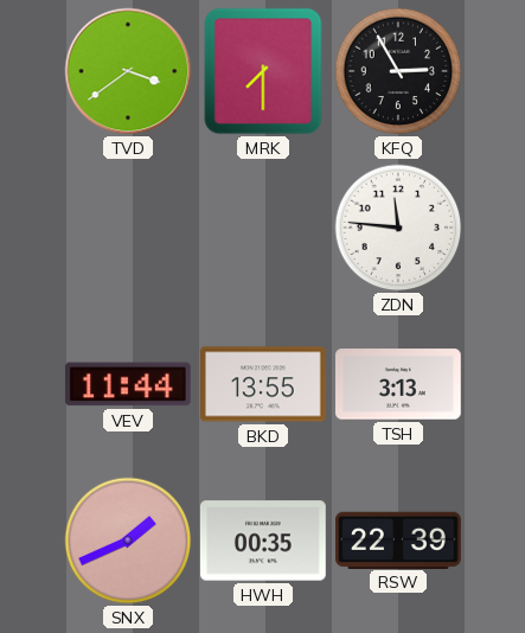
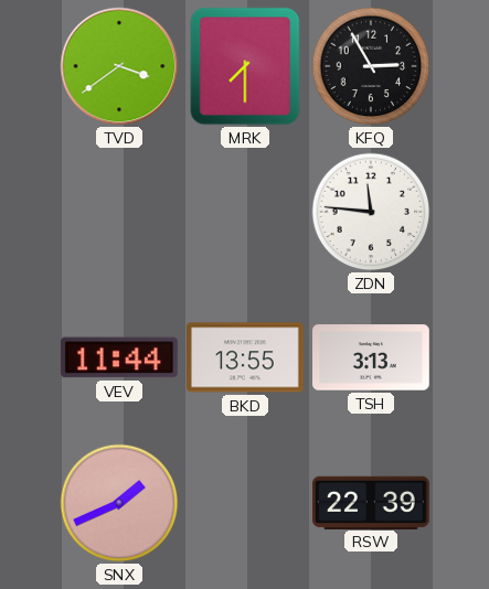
HWH: 00:35 -> none
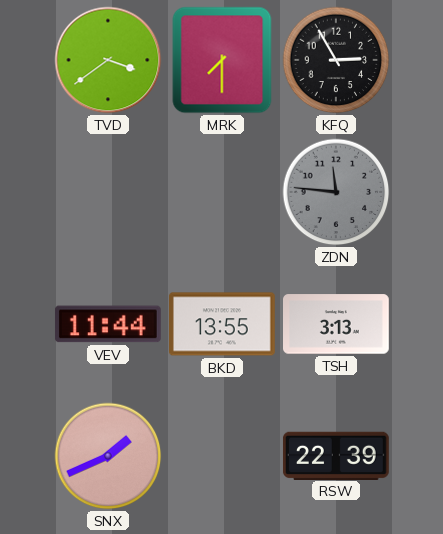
ZDN dial: white -> grey
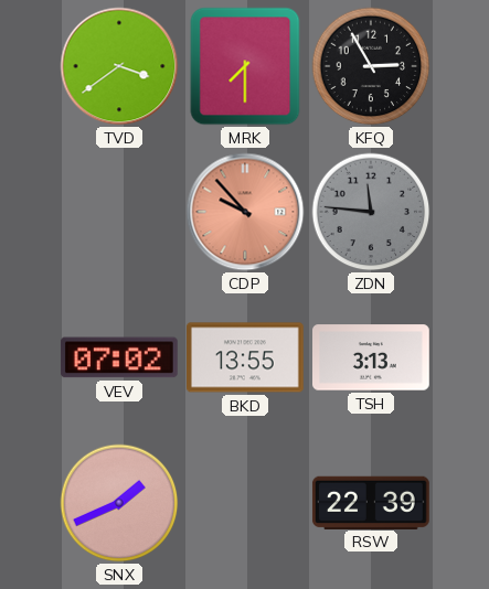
CDP: none -> 9:53
VEV: 11:44 -> 07:02
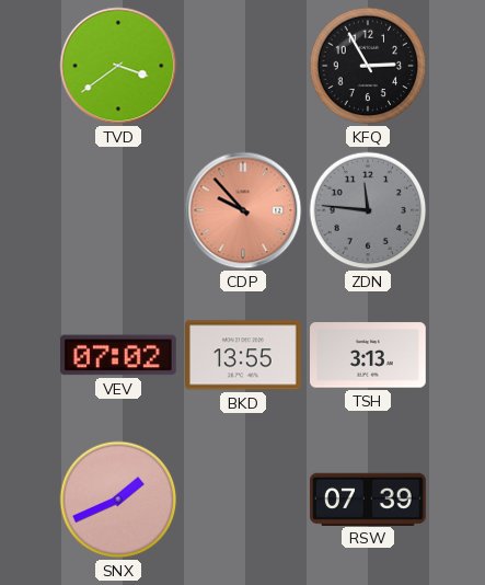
MRK: 7:30 -> none
RSW: 22:39 -> 07:39
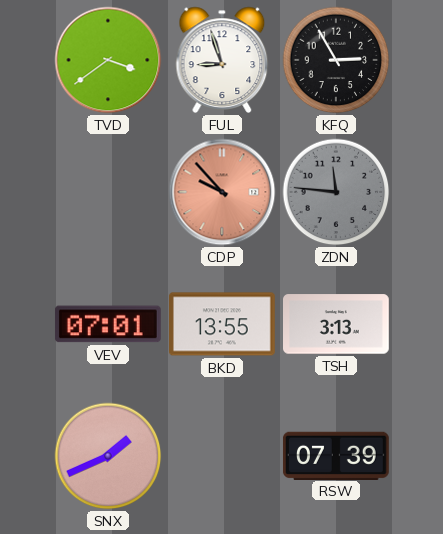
FUL: none -> 8:57
VEV: 07:02 -> 07:01
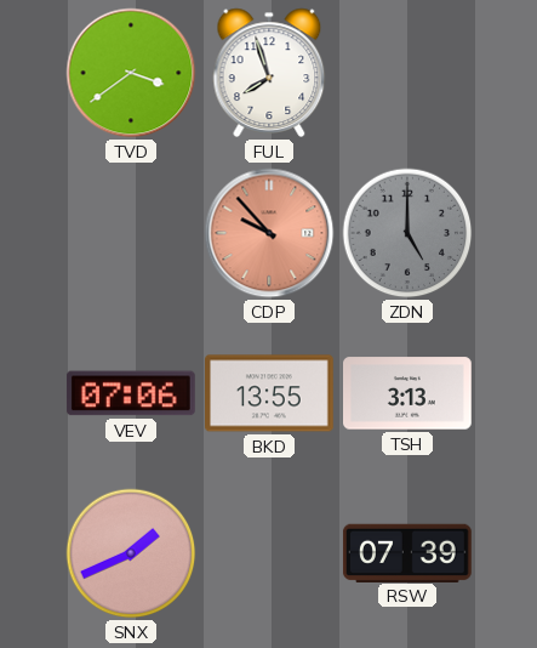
FUL: 8:57 -> 7:57
KFQ: 2:55 -> none
ZDN: 11:46 -> 5:00
VEV: 07:01 -> 07:06
